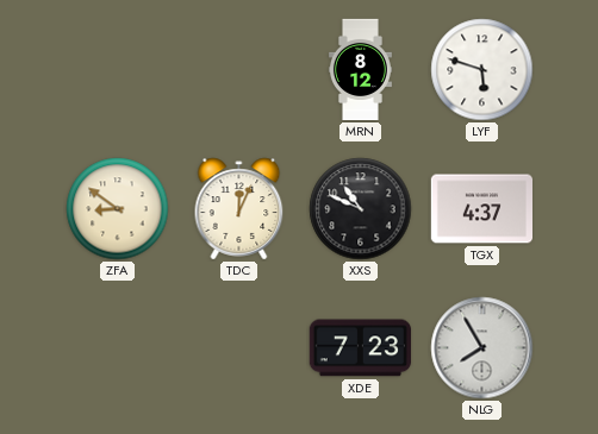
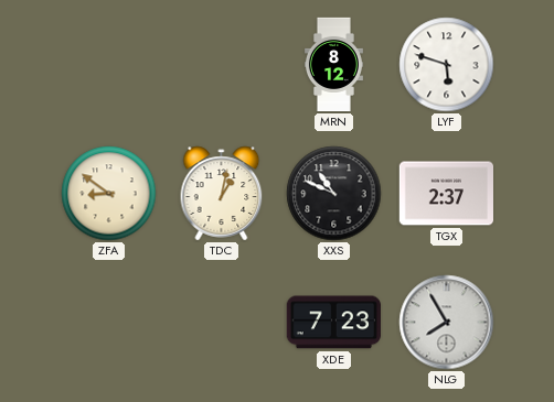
TDC: 12:04 -> 1:02
TGX: 4:37 -> 2:37
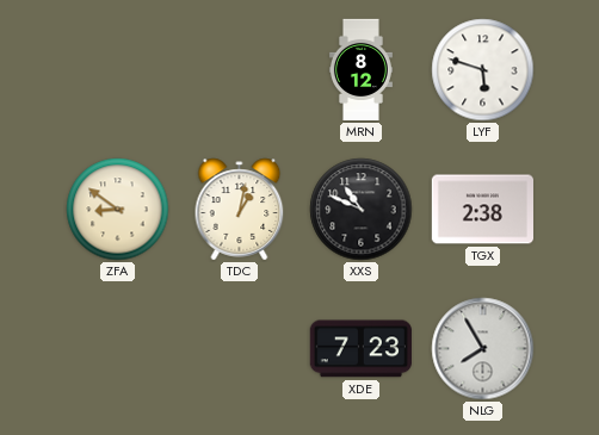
TGX: 2:37 -> 2:38
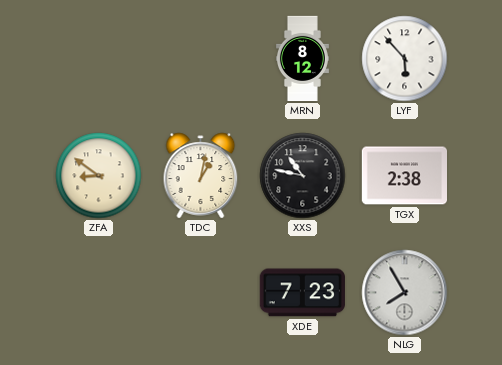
LYF: 5:48 -> 5:53
XXS: 10:49 -> 10:47
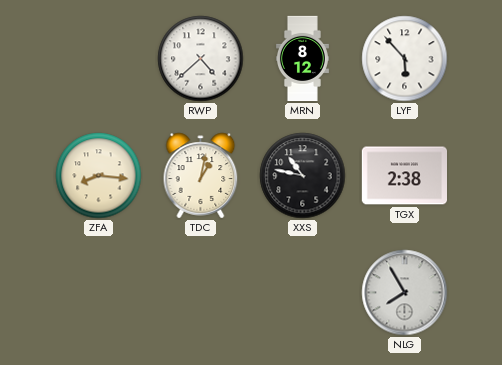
RWP: none -> 4:38
ZFA: 8:51 -> 8:16
XDE: 7:23 -> none
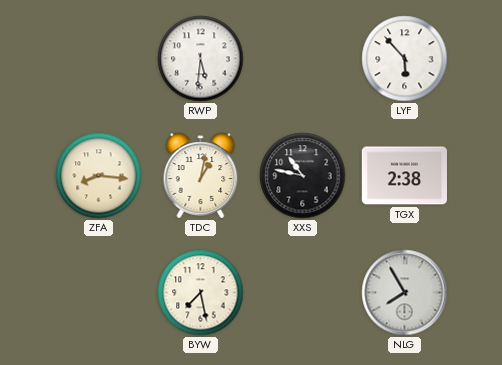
RWP: 4:38 -> 5:31
MRN: 8:12 -> none
BYW: none -> 7:28
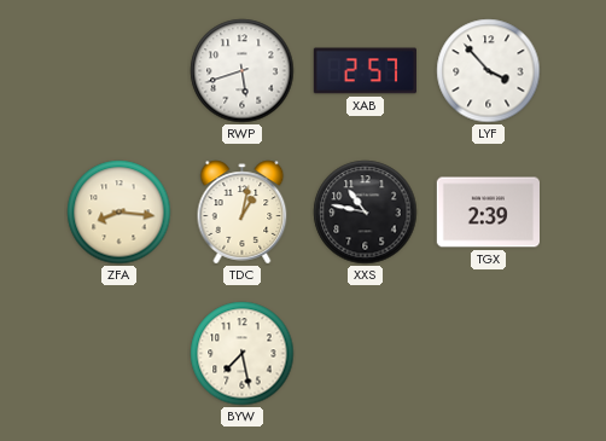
RWP: 5:31 -> 5:42
XAB: none -> 2:57
LYF: 5:53 -> 3:53
TGX: 2:38 -> 2:39
NLG: 7:55 -> none
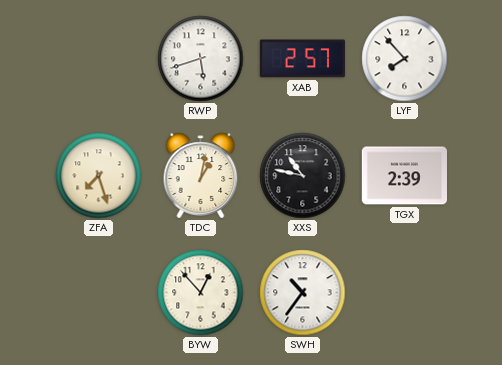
LYF: 3:53 -> 7:53
ZFA: 8:16 -> 7:27
BYW: 7:28 -> 12:53
SWH: none -> 10:36
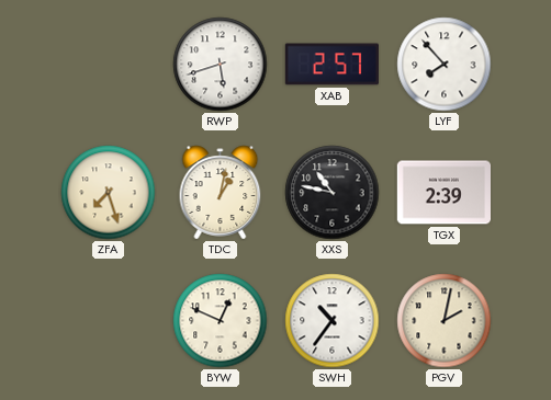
BYW: 12:53 -> 12:49
PGV: none -> 2:02
